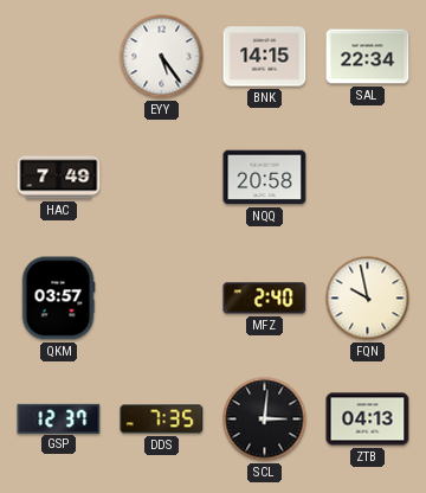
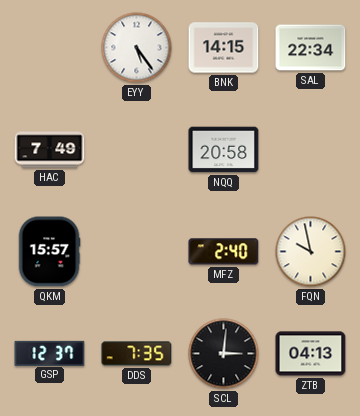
QKM: 03:57 -> 15:57
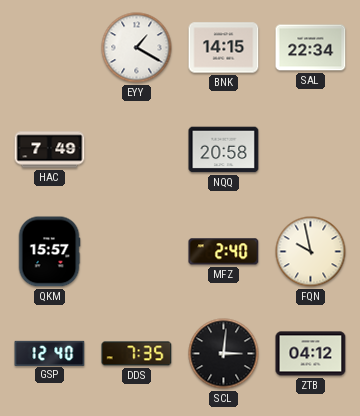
EYY: 5:24 -> 1:20
GSP: 12:37 -> 12:40
ZTB: 04:13 -> 04:12
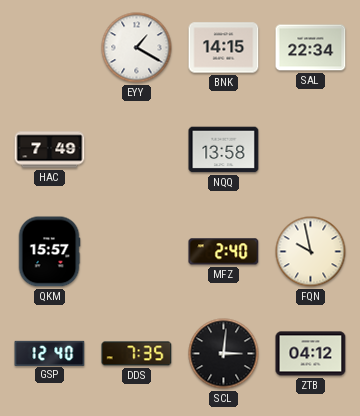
NQQ: 20:58 -> 13:58
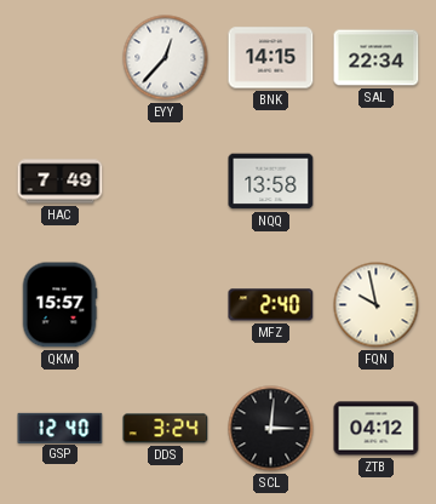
EYY: 1:20 -> 12:37
DDS: 7:35 -> 3:24
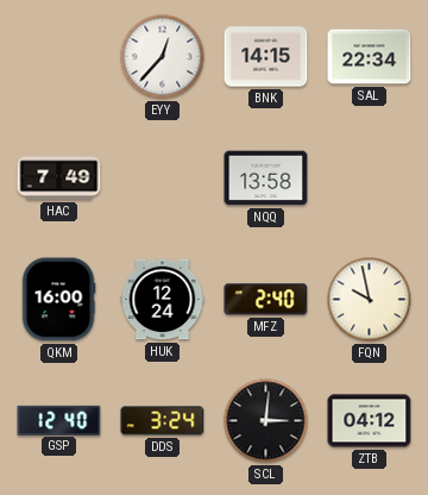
QKM: 15:57 -> 16:00
HUK: none -> 12:24
